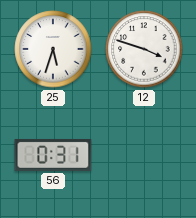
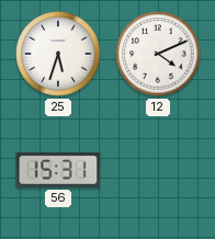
12: 3:48 -> 4:11
56: 0:31 -> 15:31
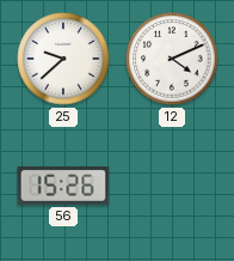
25: 5:33 -> 9:38
56: 15:31 -> 15:26
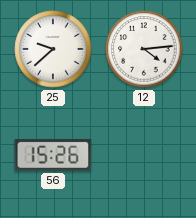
12: 4:11 -> 4:14
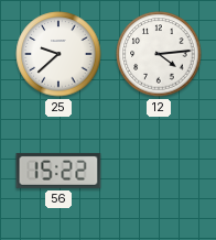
56: 15:26 -> 15:22
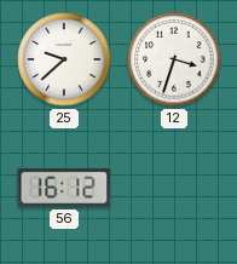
12: 4:14 -> 3:33
56: 15:22 -> 16:12
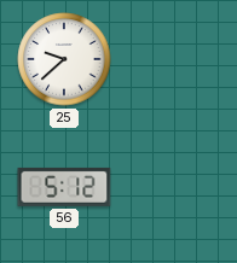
12: 3:33 -> none
56: 16:12 -> 5:12
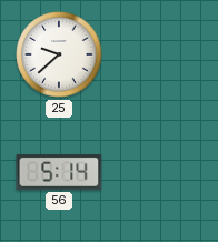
56: 5:12 -> 5:14
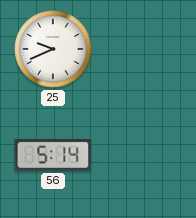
25: 9:38 -> 9:41
